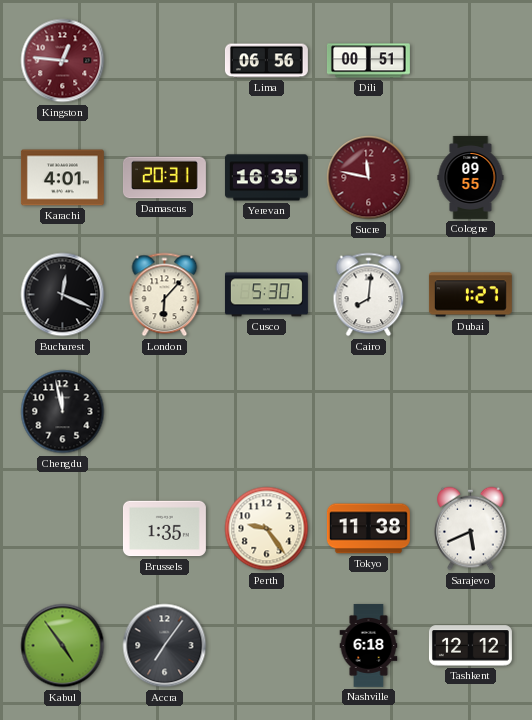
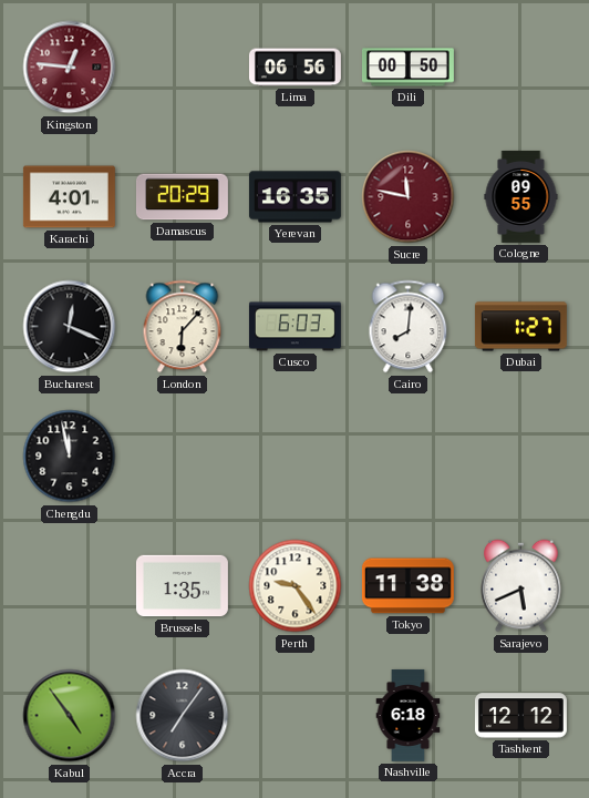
Dili: 00:51 -> 00:50
Damascus: 20:31 -> 20:29
Cusco: 5:30 -> 6:03
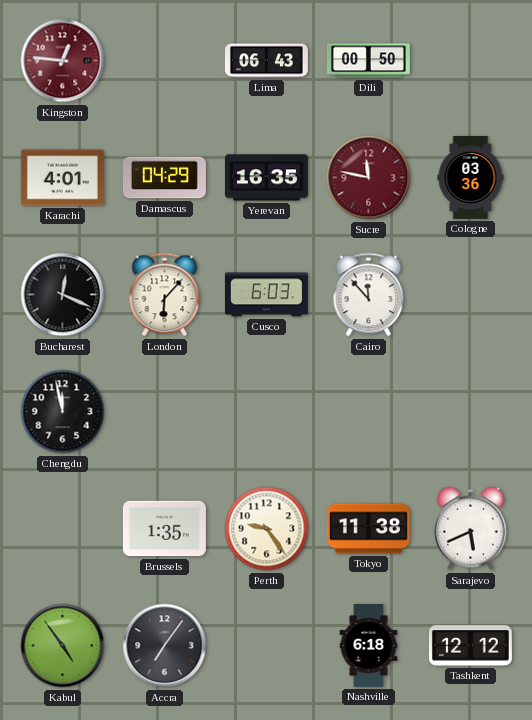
Lima: 06:56 -> 06:43
Damascus: 20:29 -> 04:29
Cologne: 09:55 -> 03:36
Cairo: 8:01 -> 11:53
Dubai: 1:27 -> none
